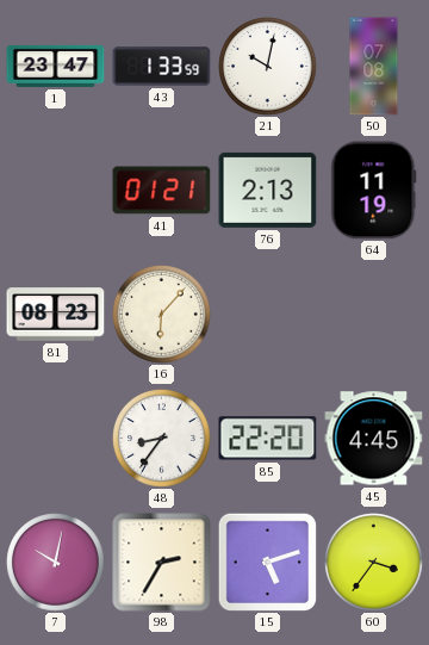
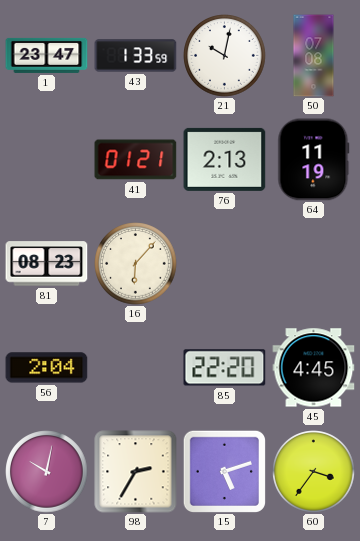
56: none -> 2:04
48: 8:36 -> none
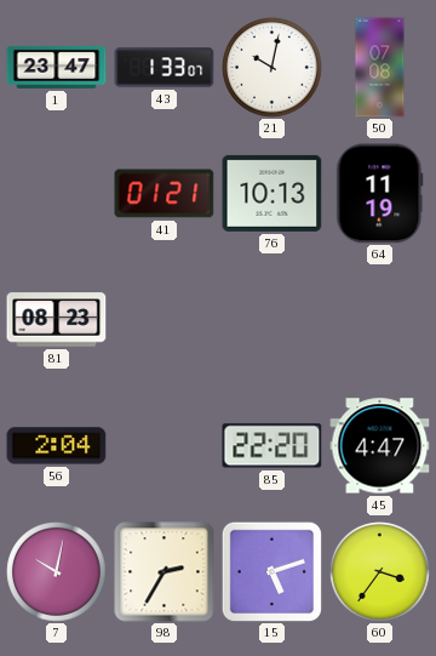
43: 1:33:59 -> 1:33:07
76: 2:13 -> 10:13
16: 6:07 -> none
45: 4:45 -> 4:47
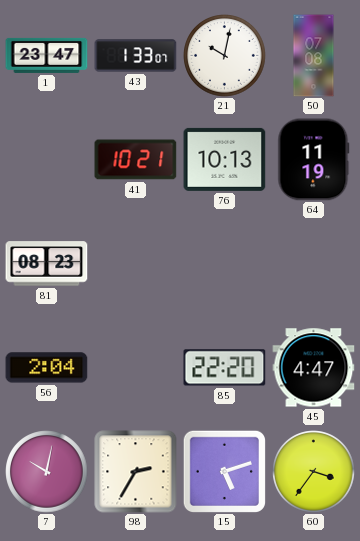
41: 01:21 -> 10:21
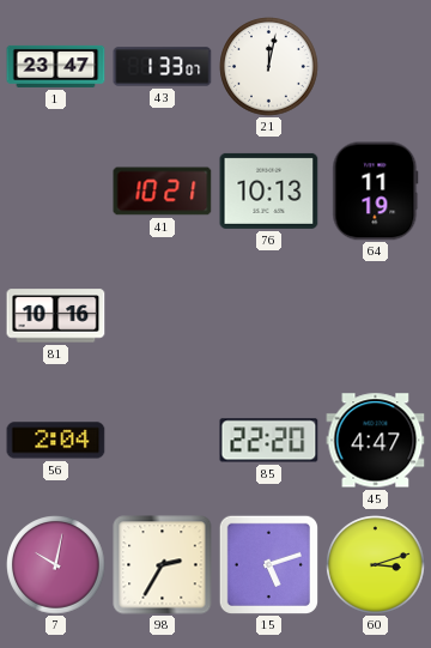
21: 10:02 -> 12:02
50: 07:08 -> none
81: 08:23 -> 10:16
60: 3:36 -> 3:12
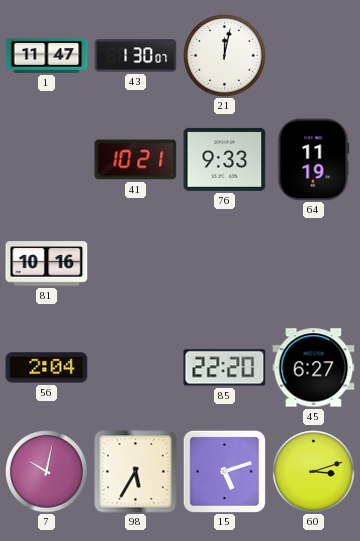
1: 23:47 -> 11:47
43: 1:33 -> 1:30
76: 10:13 -> 9:33
45: 4:47 -> 6:27
98: 2:35 -> 5:35
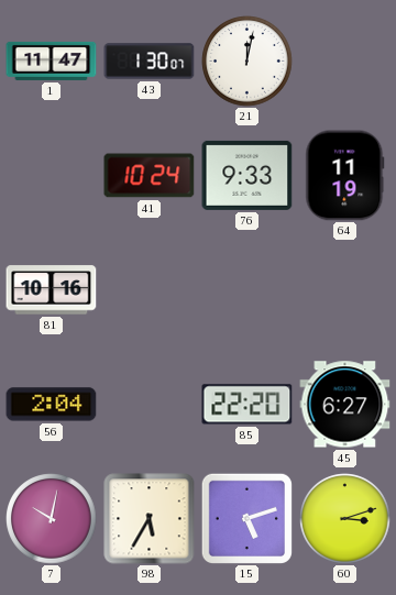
41: 10:21 -> 10:24
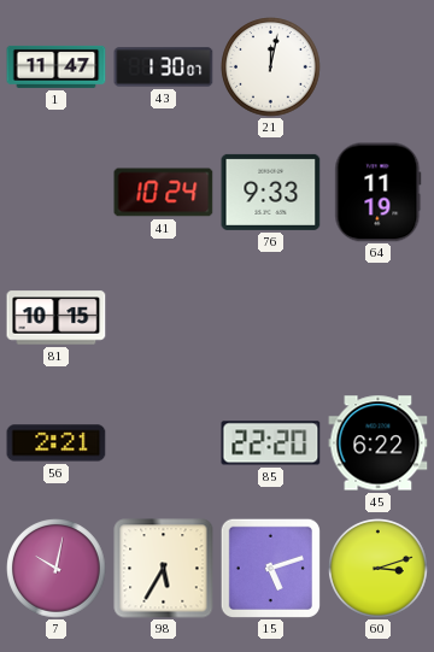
81: 10:16 -> 10:15
56: 2:04 -> 2:21
45: 6:27 -> 6:22
